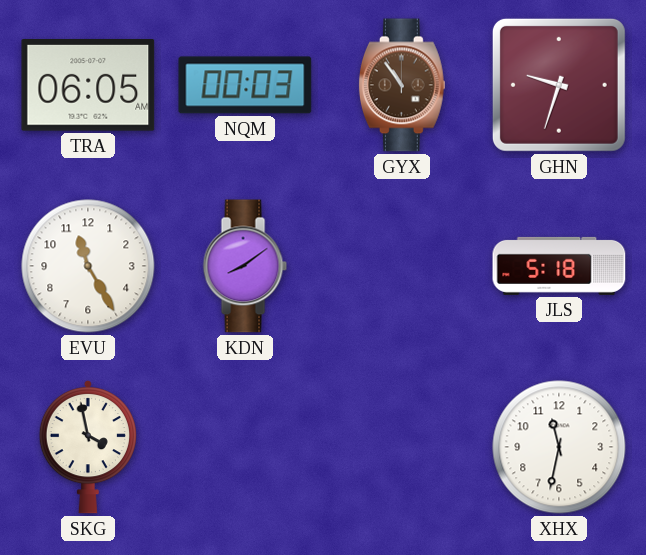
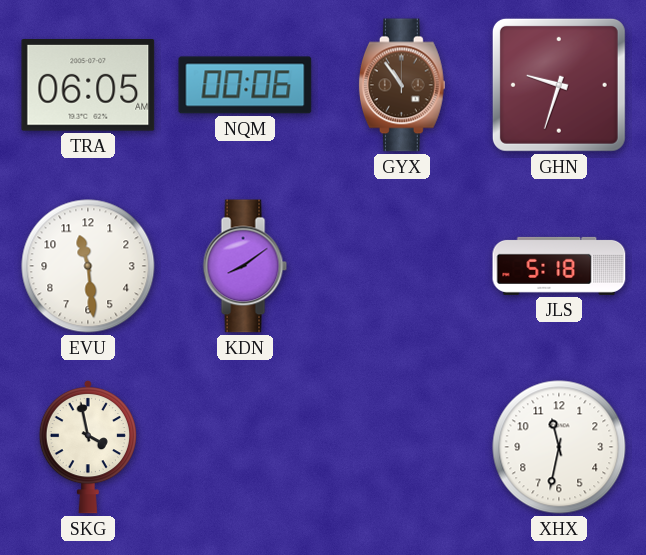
NQM: 00:03 -> 00:06
EVU: 11:25 -> 11:29
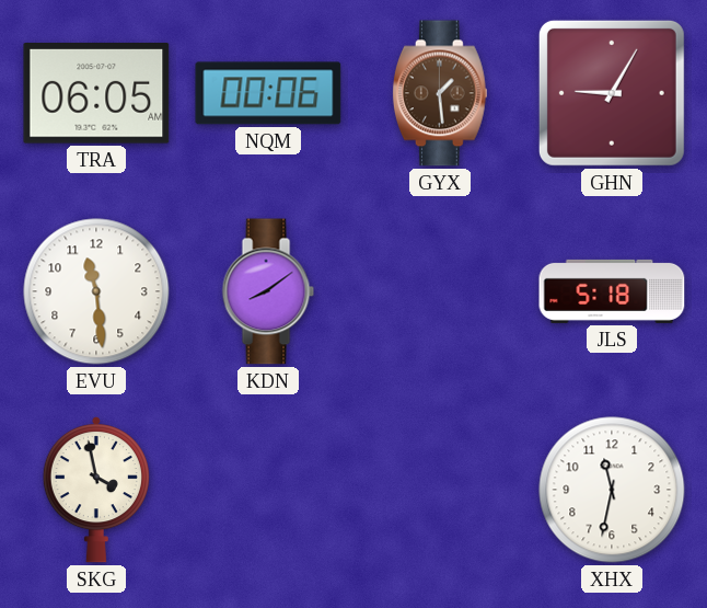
GYX: 10:54 -> 1:29
GHN: 9:33 -> 9:05
